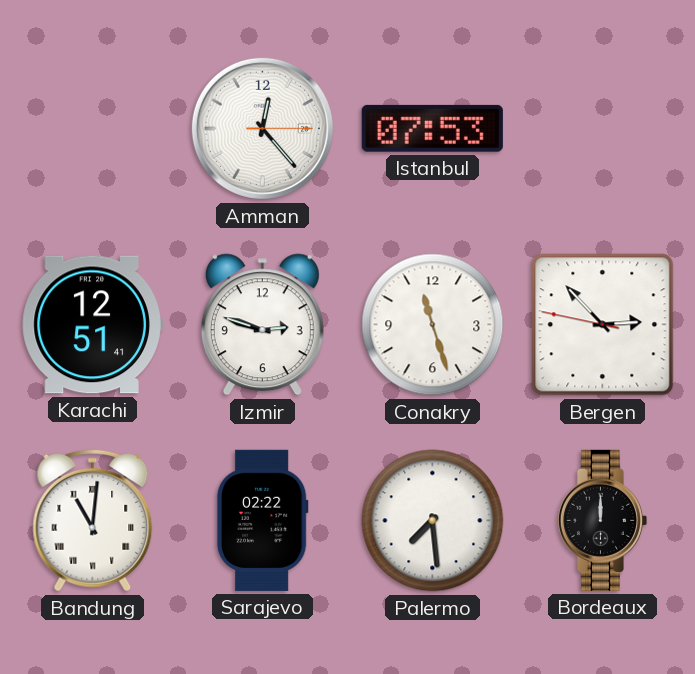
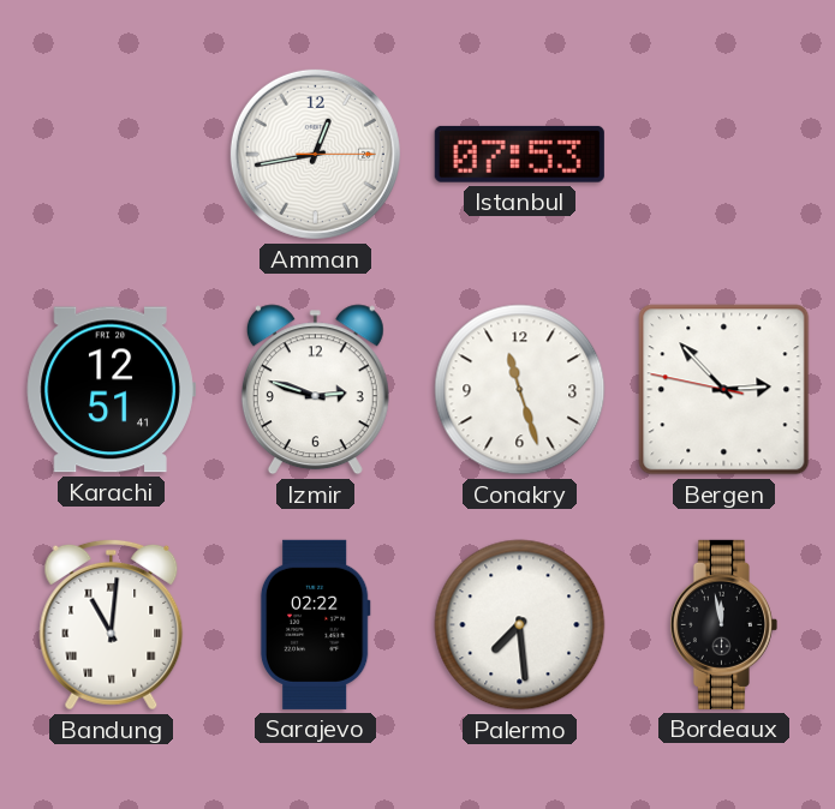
Amman: 12:23 -> 12:43
Bordeaux: 12:00 -> 11:58
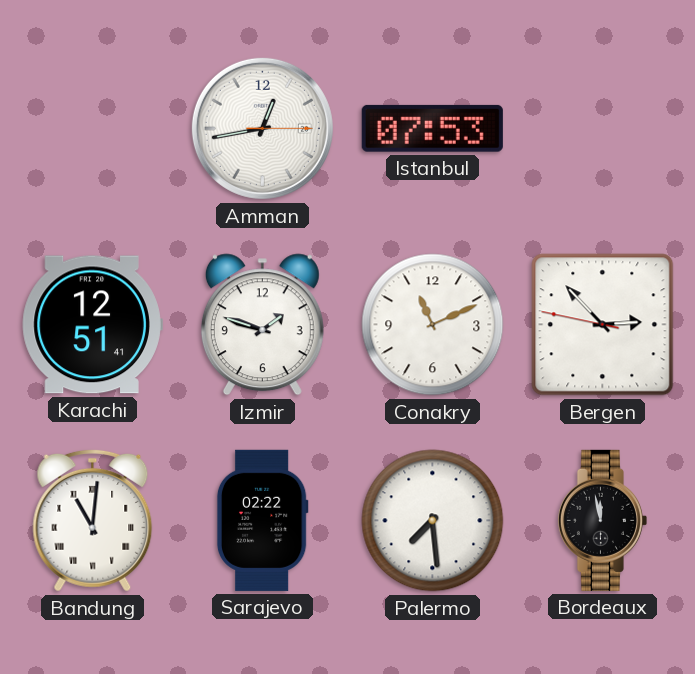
Izmir: 2:48 -> 1:48
Conakry: 11:27 -> 11:11
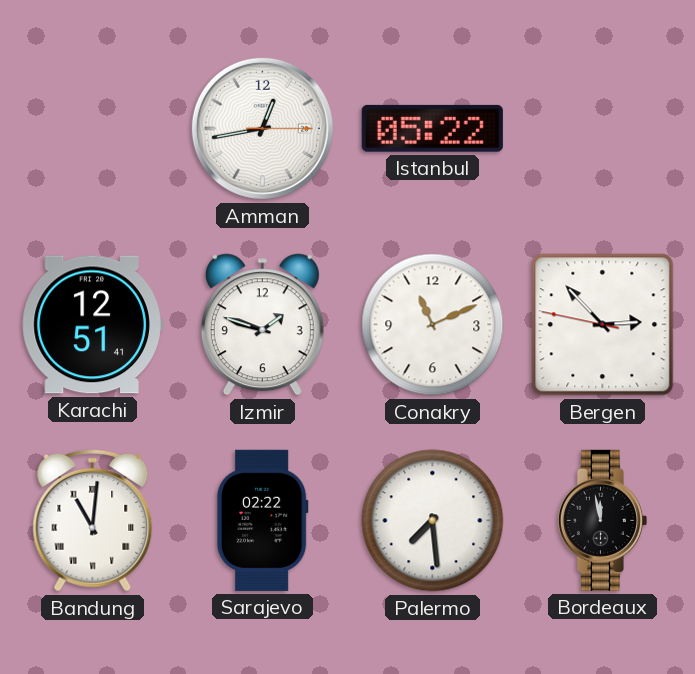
Istanbul: 07:53 -> 05:22
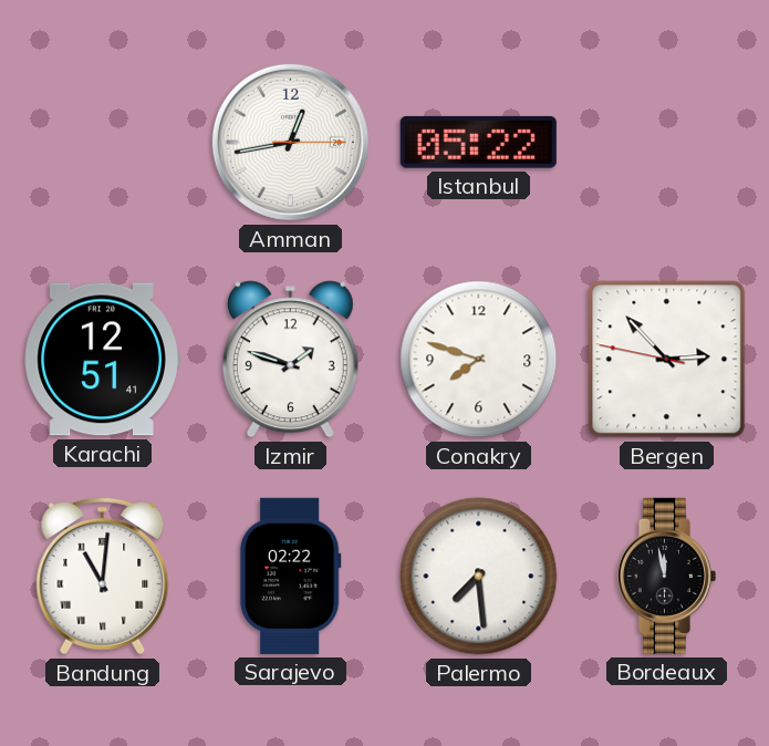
Conakry: 11:11 -> 7:48
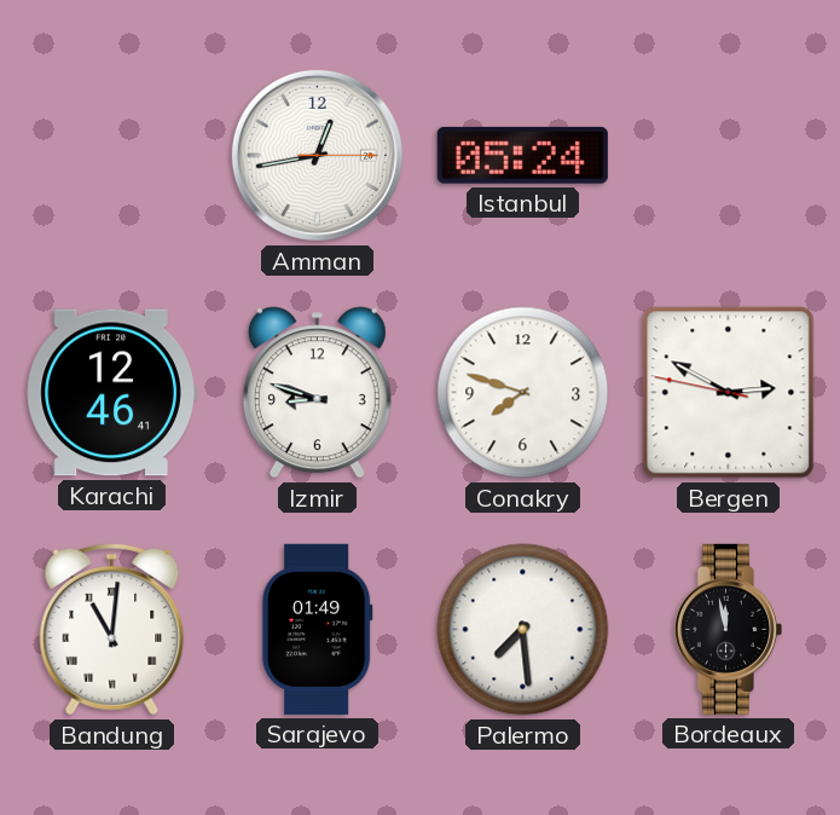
Istanbul: 05:22 -> 05:24
Karachi: 12:51 -> 12:46
Izmir: 1:48 -> 8:48
Bergen: 2:52 -> 2:49
Sarajevo: 02:22 -> 01:49
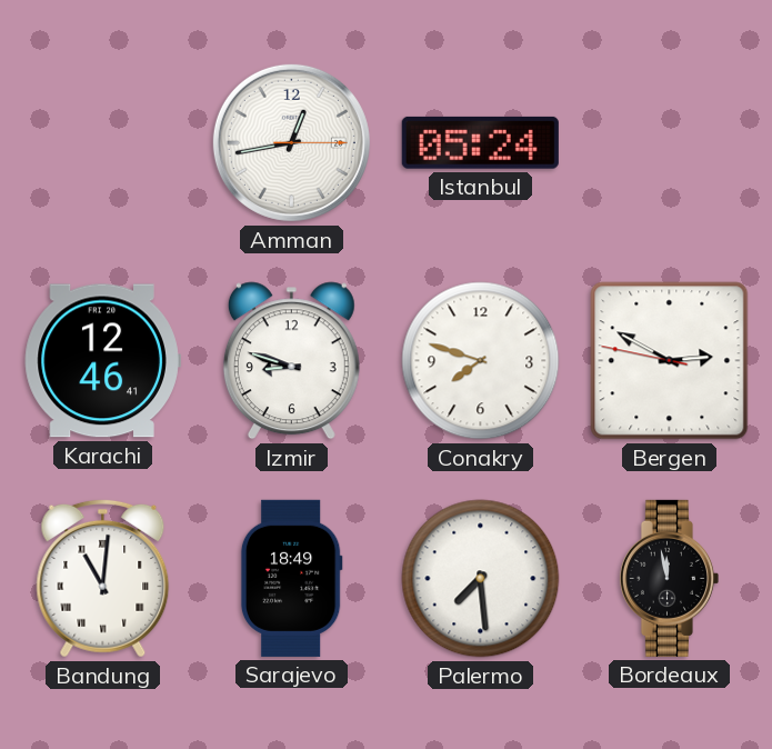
Sarajevo: 01:49 -> 18:49
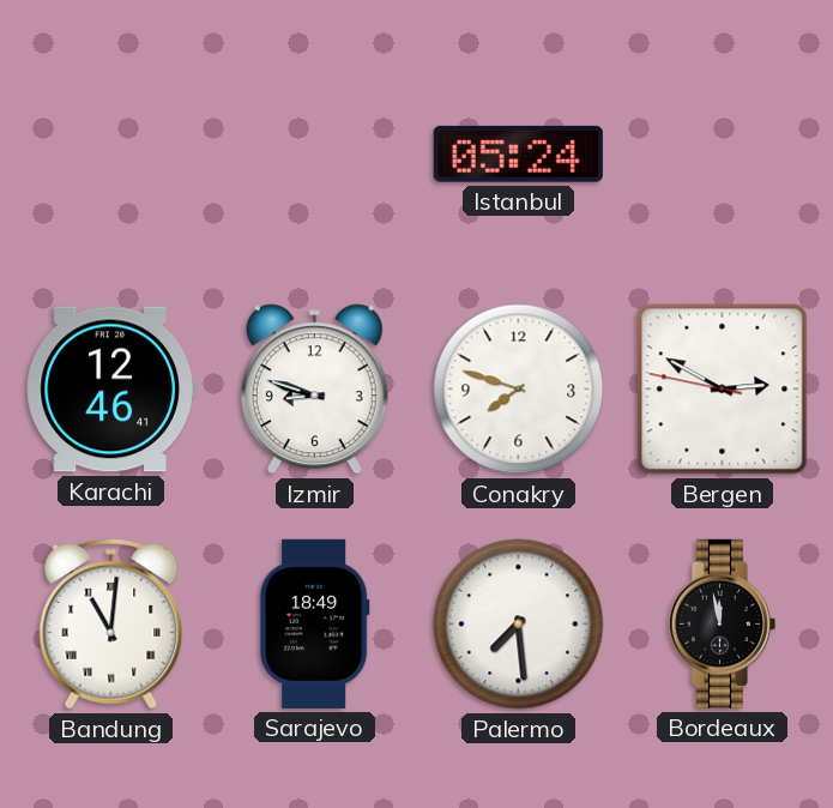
Amman: 12:43 -> none
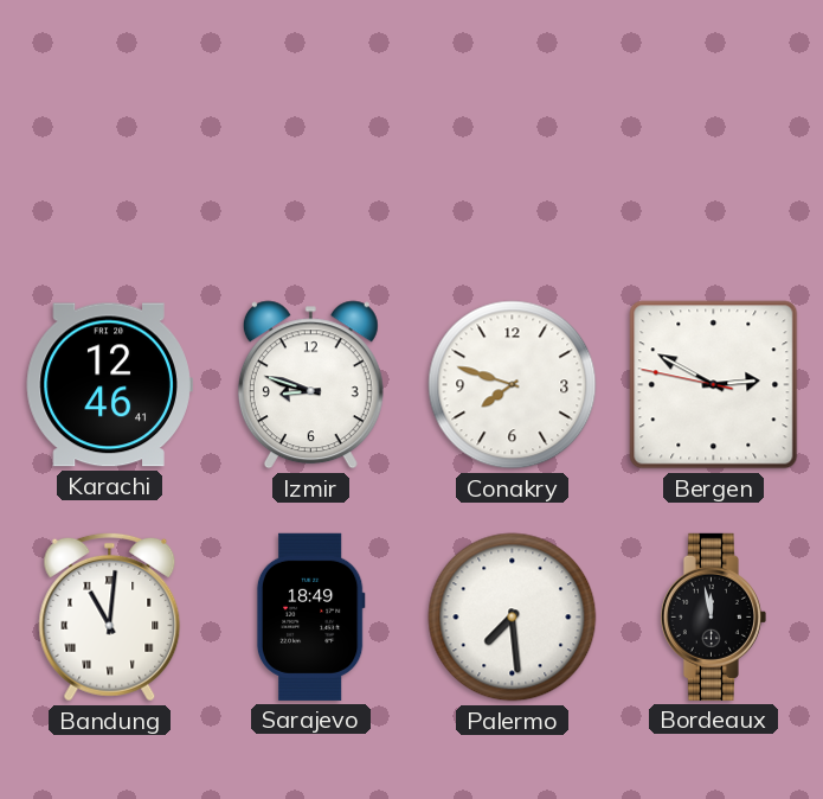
Istanbul: 05:24 -> none
